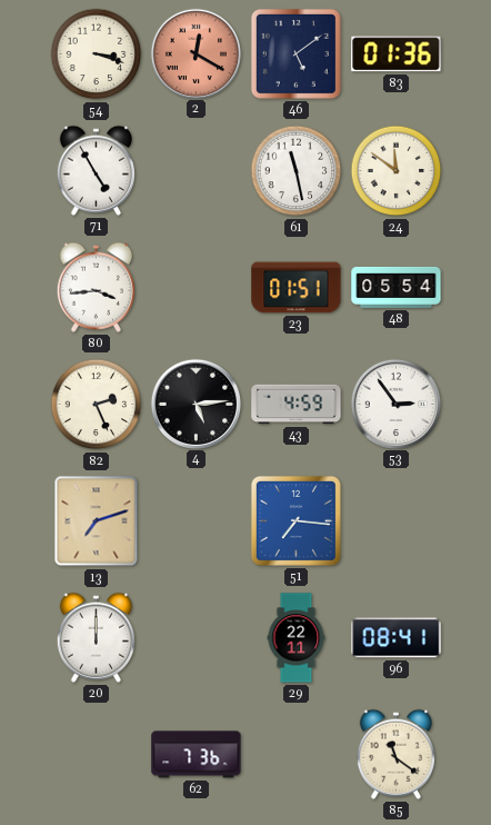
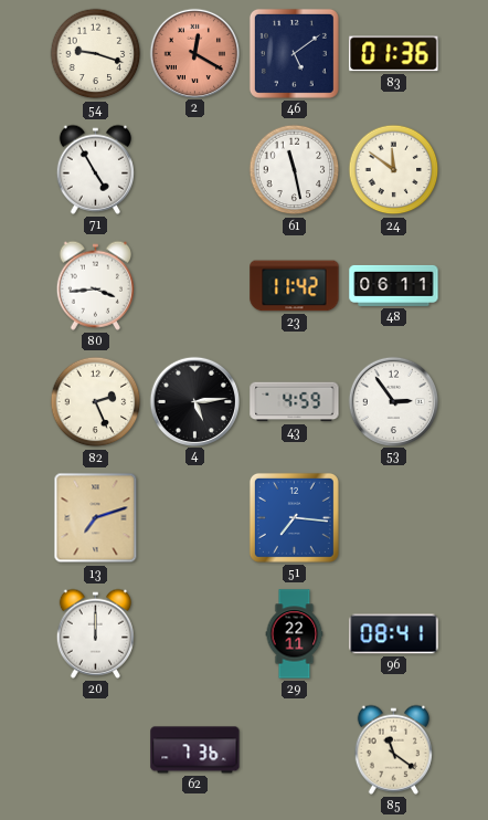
54: 3:18 -> 9:18
23: 01:51 -> 11:42
48: 05:54 -> 06:11
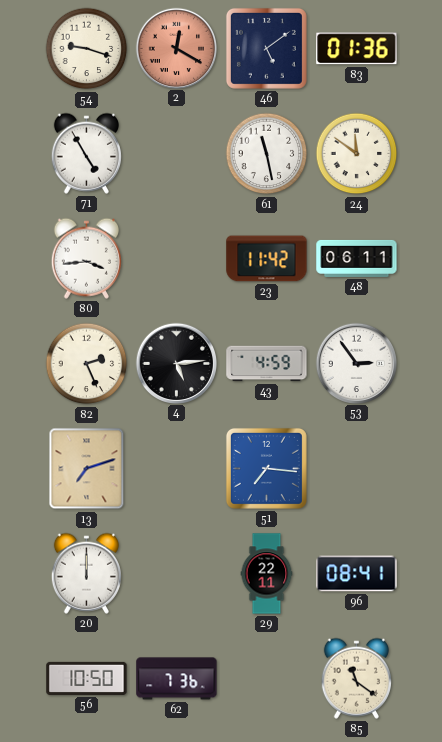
56: none -> 10:50
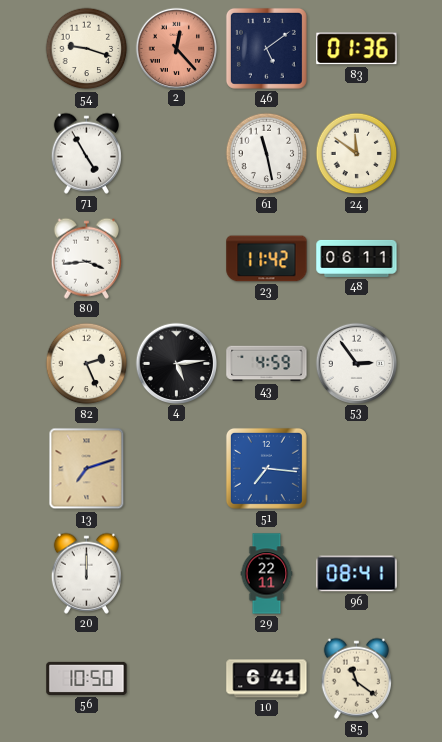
2: 12:20 -> 12:23
62: 7:36 -> none
10: none -> 6:41
